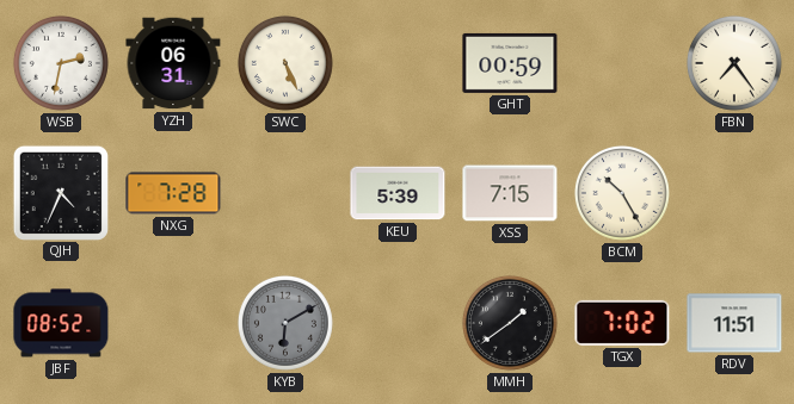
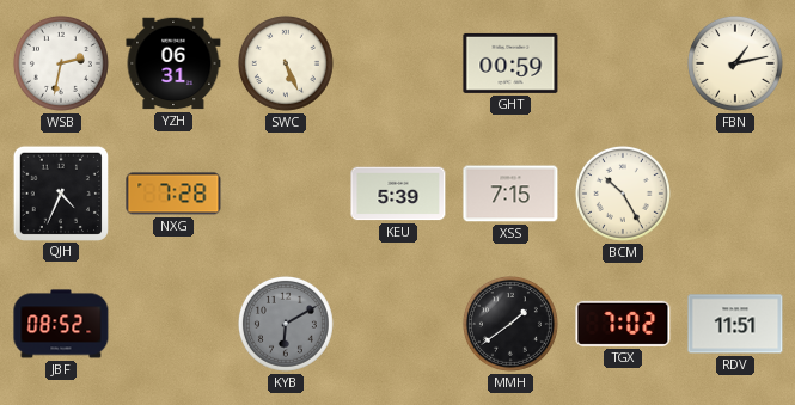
FBN: 7:24 -> 1:13
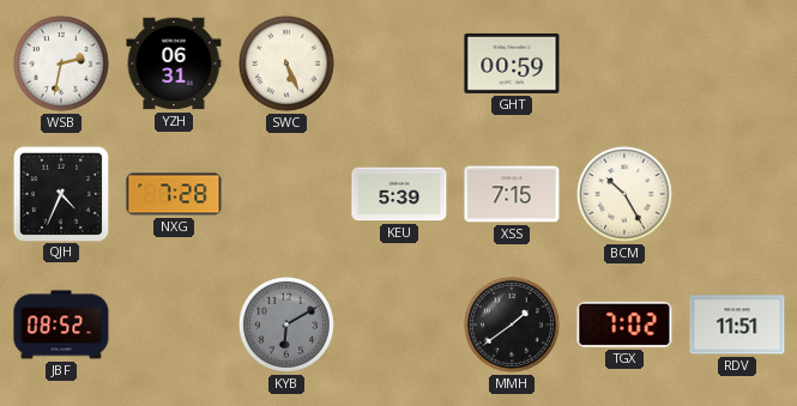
FBN: 1:13 -> none
